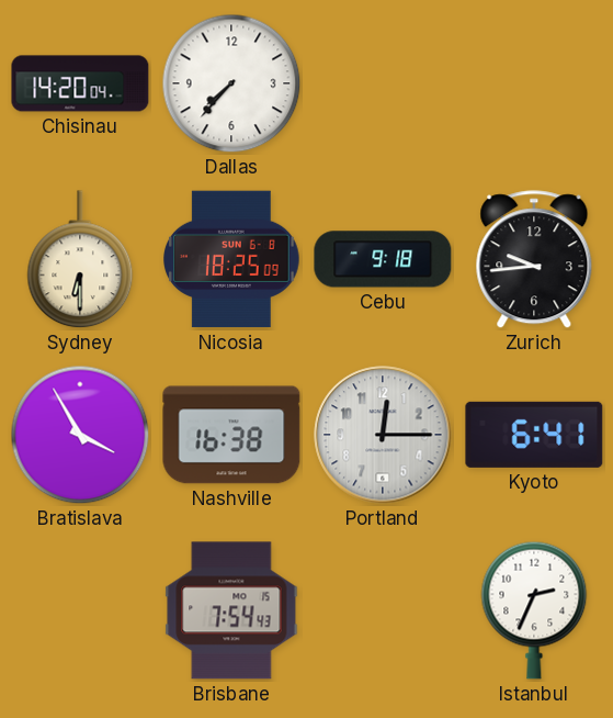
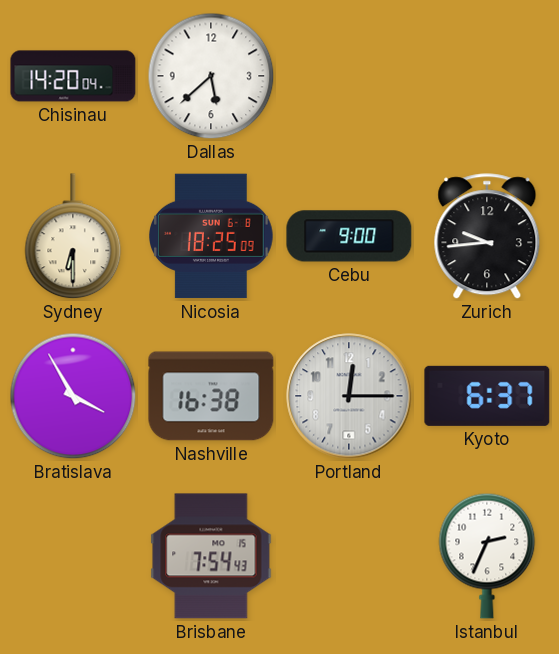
Dallas: 7:37 -> 5:38
Cebu: 9:18 -> 9:00
Kyoto: 6:41 -> 6:37
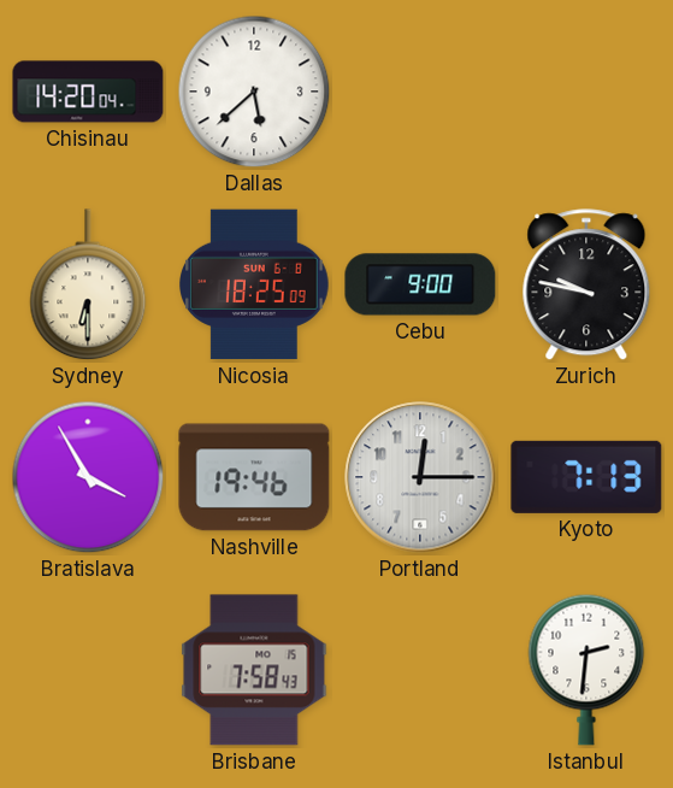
Zurich: 9:44 -> 9:47
Nashville: 16:38 -> 19:46
Kyoto: 6:37 -> 7:13
Brisbane: 7:54 -> 7:58
Istanbul: 2:34 -> 2:31
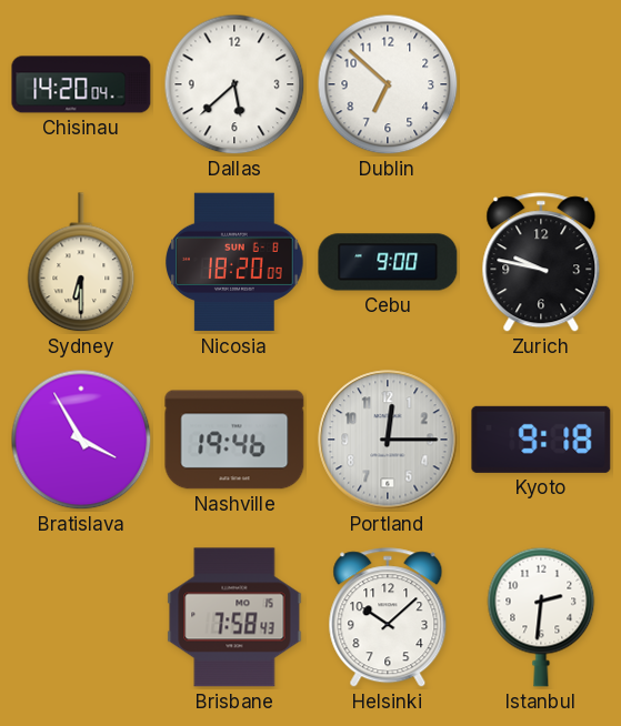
Dublin: none -> 6:52
Nicosia: 18:25 -> 18:20
Kyoto: 7:13 -> 9:18
Helsinki: none -> 10:08
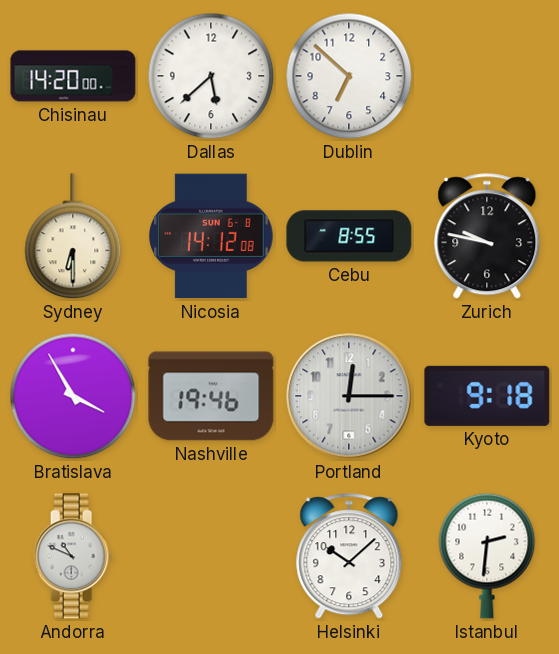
Chisinau: 14:20:04 -> 14:20:00
Nicosia: 18:20 -> 14:12
Cebu: 9:00 -> 8:55
Andorra: none -> 10:49
Brisbane: 7:58 -> none
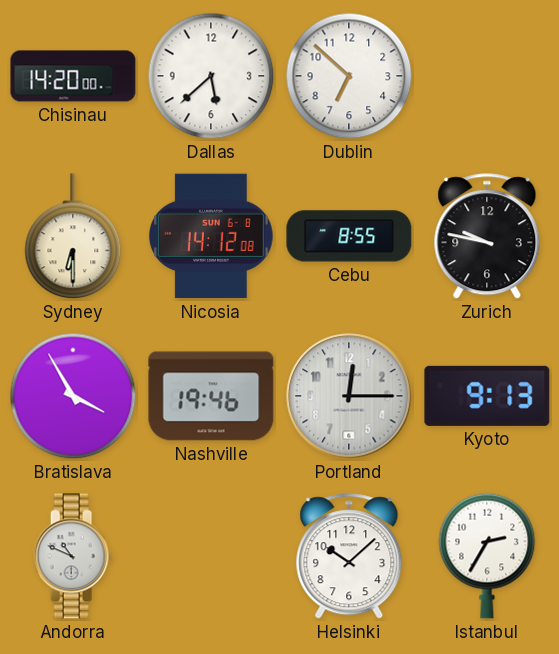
Kyoto: 9:18 -> 9:13
Istanbul: 2:31 -> 2:35
